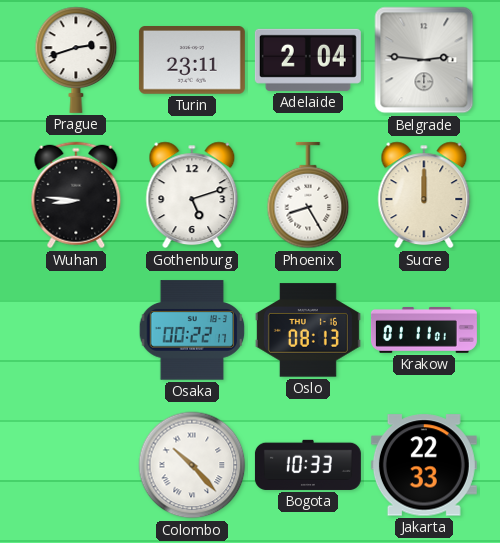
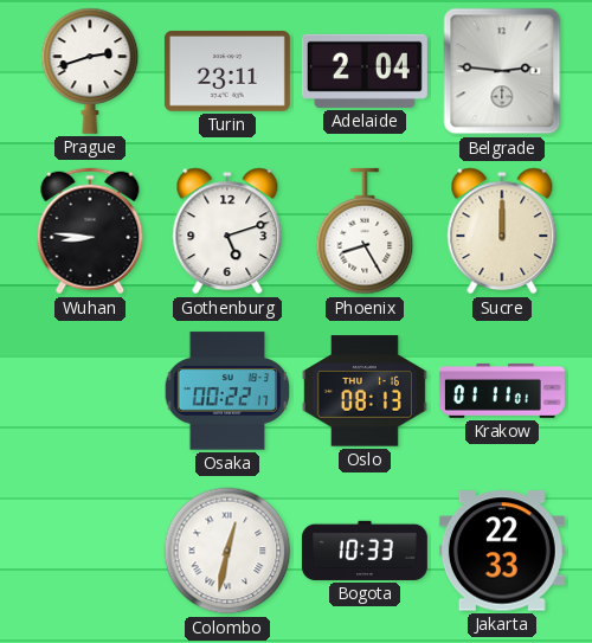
Colombo: 10:23 -> 12:32
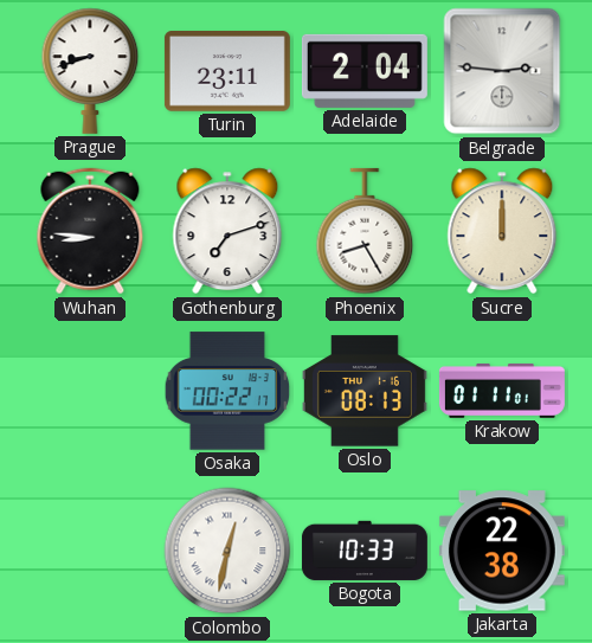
Prague: 2:42 -> 8:42
Gothenburg: 5:12 -> 7:12
Jakarta: 22:33 -> 22:38
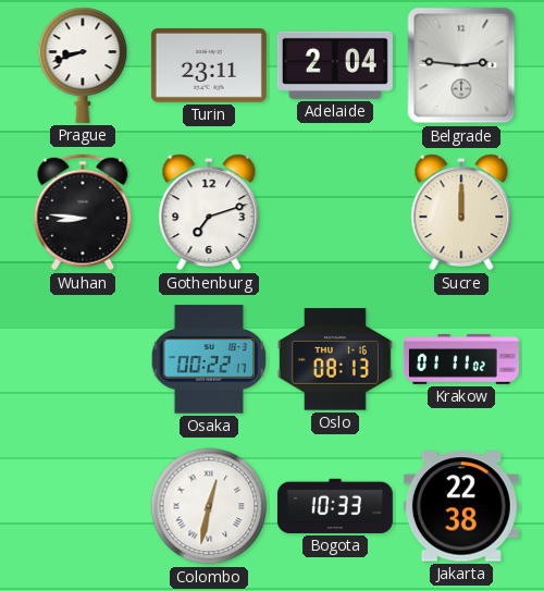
Phoenix: 8:25 -> none
Krakow: 01:11:01 -> 01:11:02
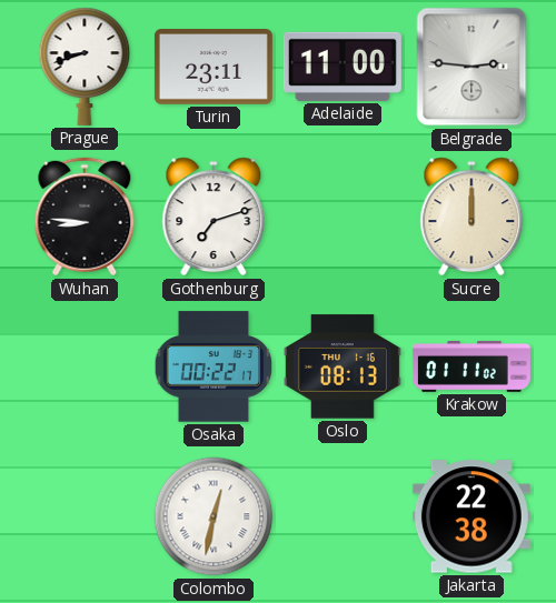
Adelaide: 2:04 -> 11:00
Bogota: 10:33 -> none
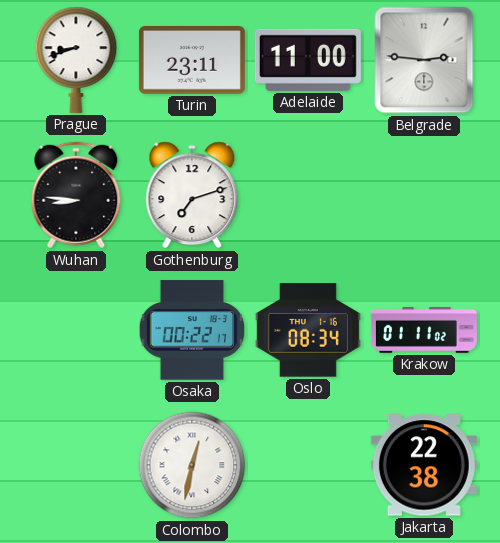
Sucre: 12:00 -> none
Oslo: 08:13 -> 08:34
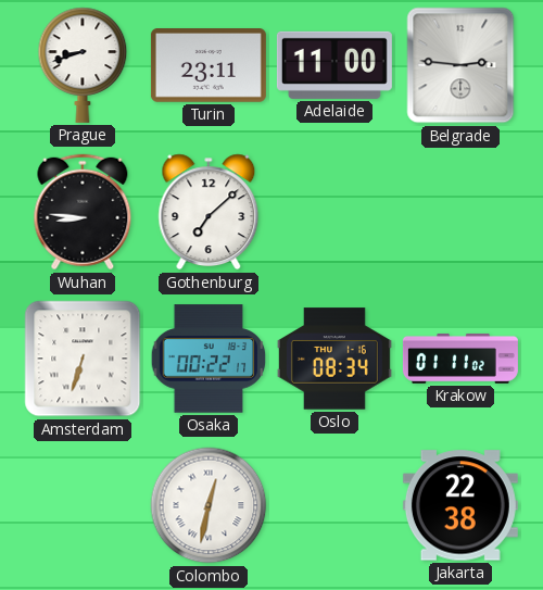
Gothenburg: 7:12 -> 7:08
Amsterdam: none -> 6:33
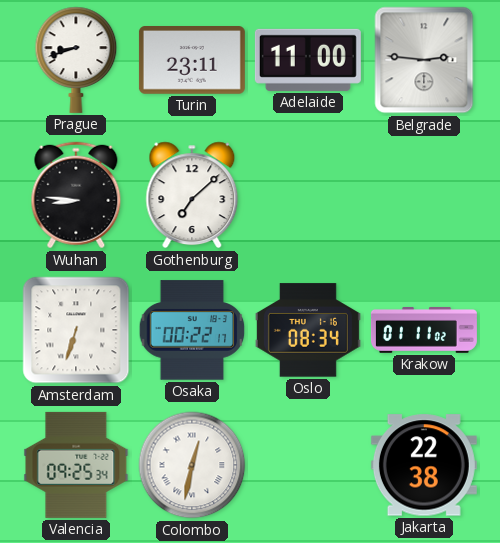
Valencia: none -> 09:25
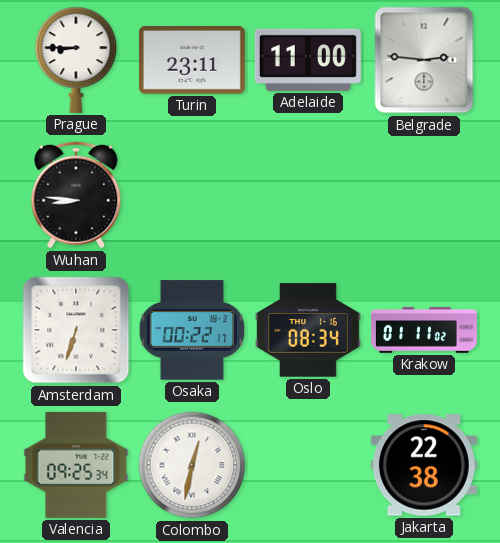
Prague: 8:42 -> 8:45
Gothenburg: 7:08 -> none
